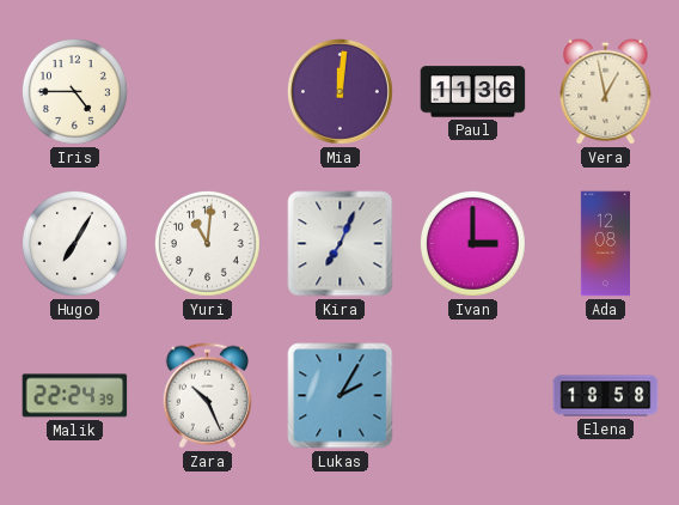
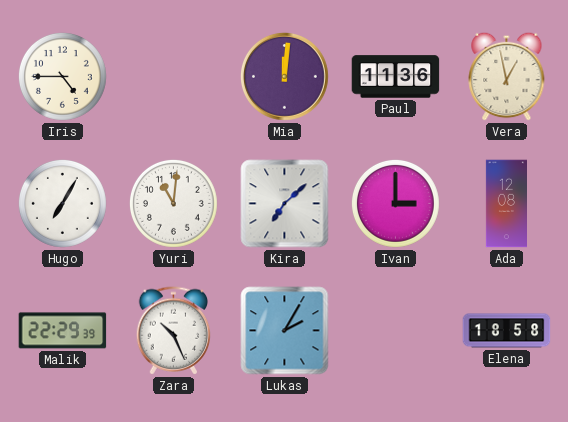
Kira: 7:04 -> 7:08
Malik: 22:24 -> 22:29
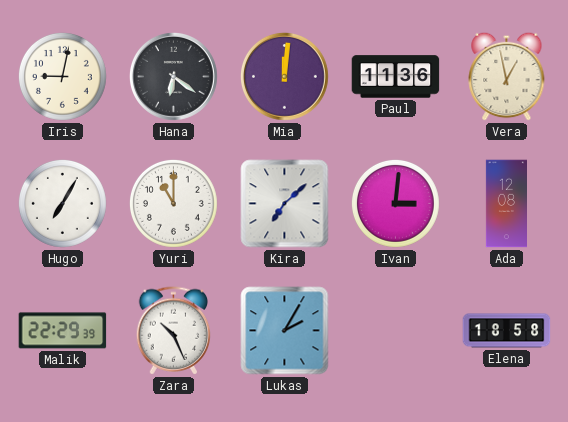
Iris: 4:45 -> 9:02
Hana: none -> 6:21
Yuri: 11:01 -> 11:00
Ivan: 3:00 -> 3:01
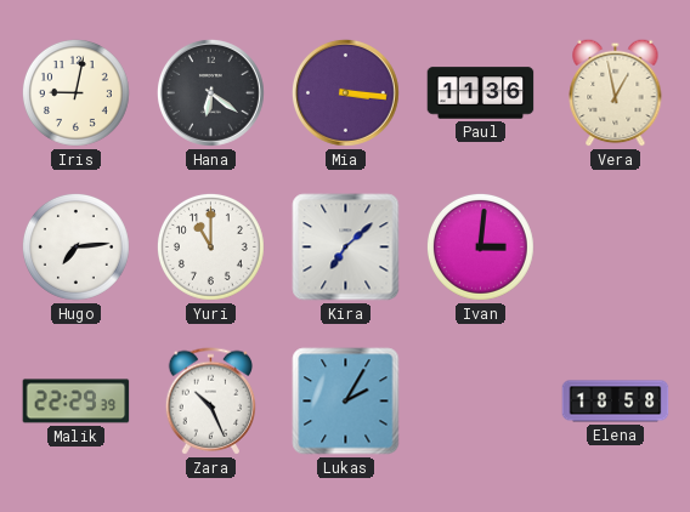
Mia: 12:01 -> 3:16
Hugo: 7:05 -> 7:14
Ada: 12:08 -> none
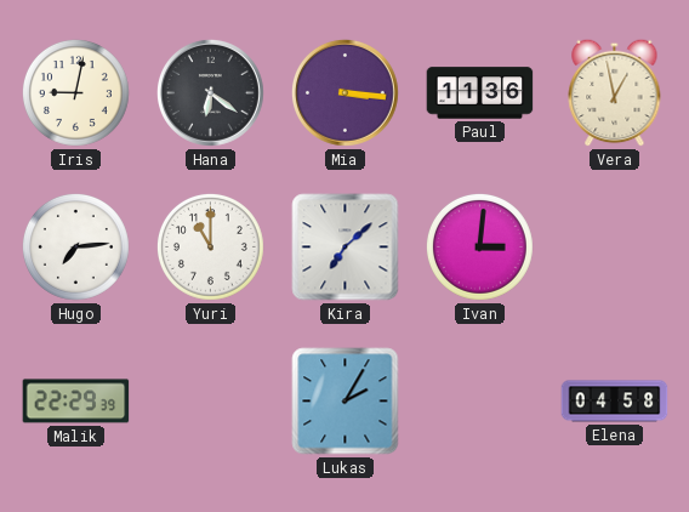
Zara: 10:26 -> none
Elena: 18:58 -> 04:58
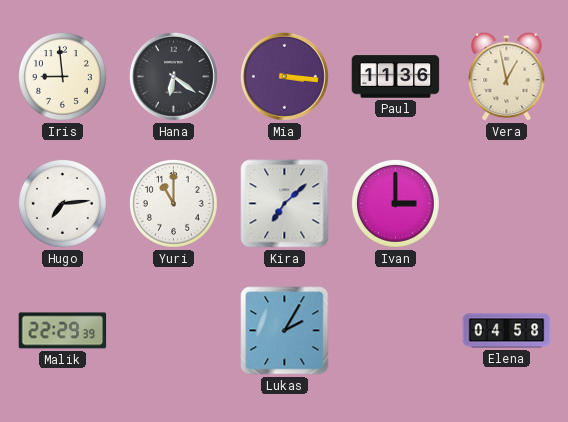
Iris: 9:02 -> 8:59
Ivan: 3:01 -> 3:00
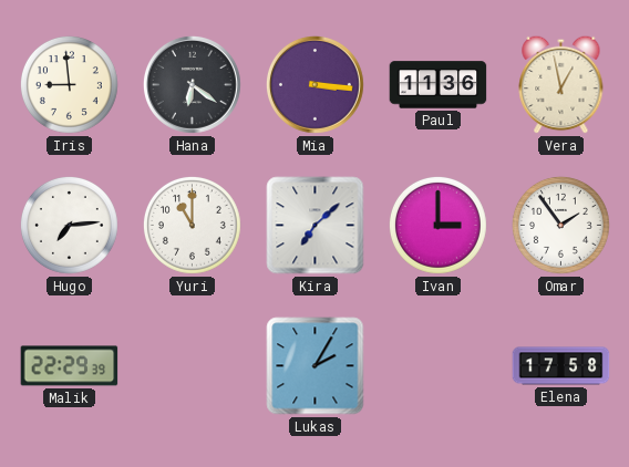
Omar: none -> 1:54
Elena: 04:58 -> 17:58
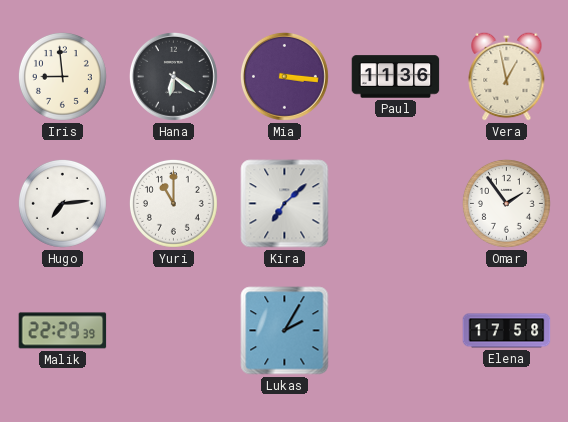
Ivan: 3:00 -> none
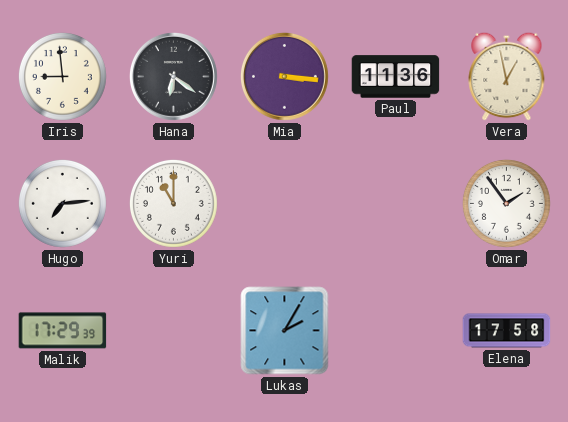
Kira: 7:08 -> none
Malik: 22:29 -> 17:29
